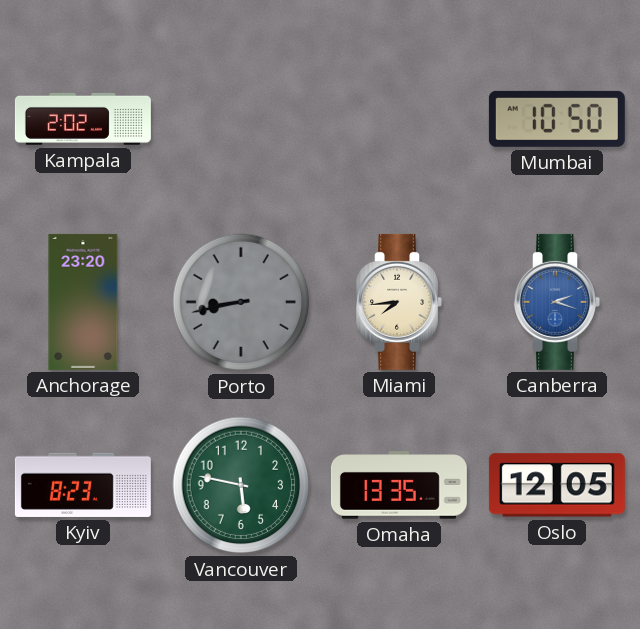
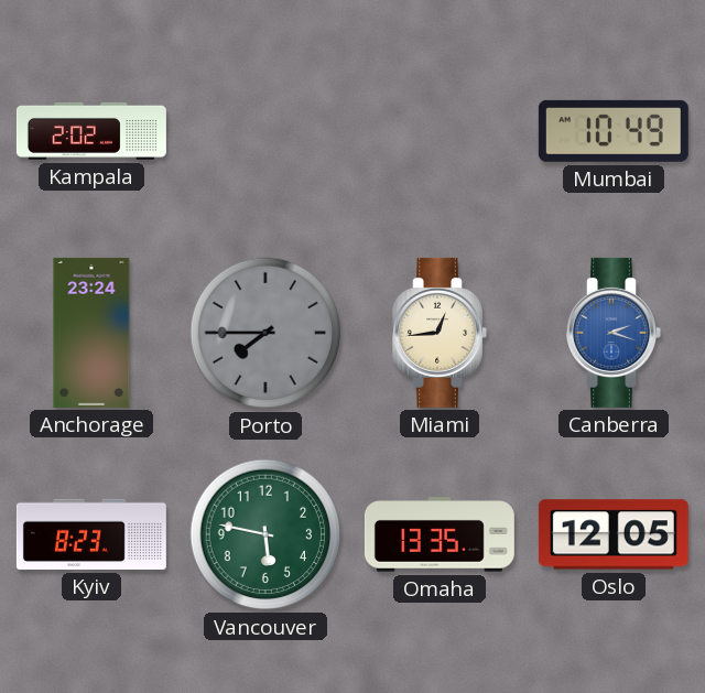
Mumbai: 10:50 -> 10:49
Anchorage: 23:20 -> 23:24
Porto: 8:43 -> 7:45
Miami: 7:44 -> 12:44
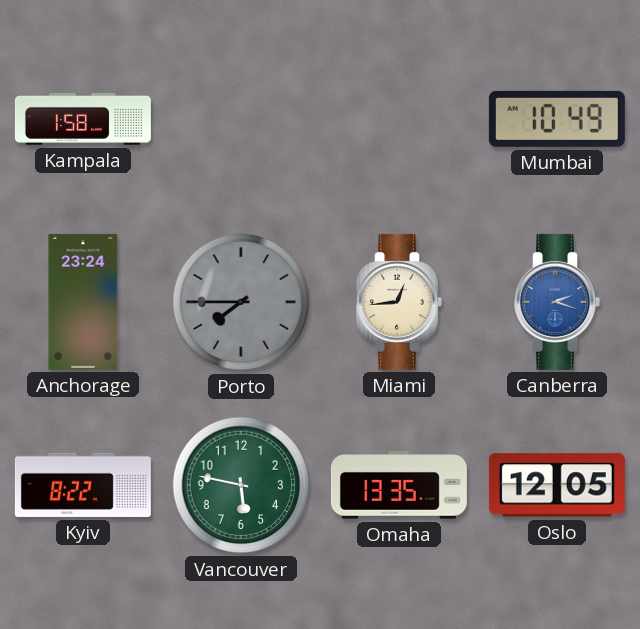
Kampala: 2:02 -> 1:58
Kyiv: 8:23 -> 8:22
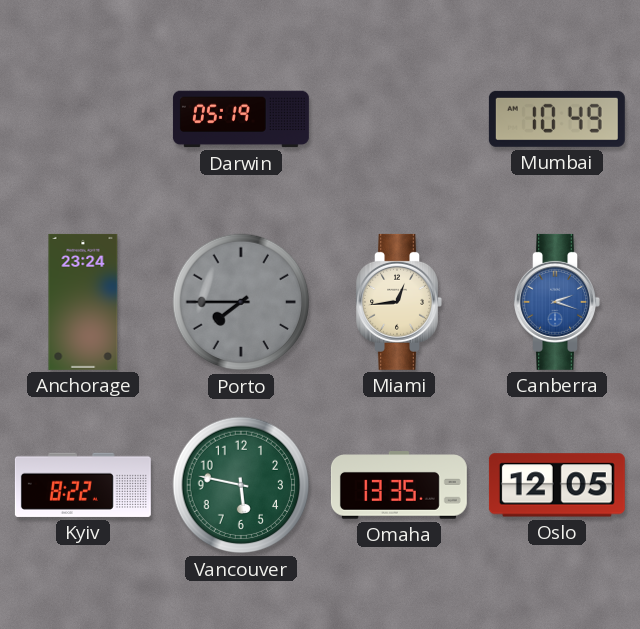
Kampala: 1:58 -> none
Darwin: none -> 05:19
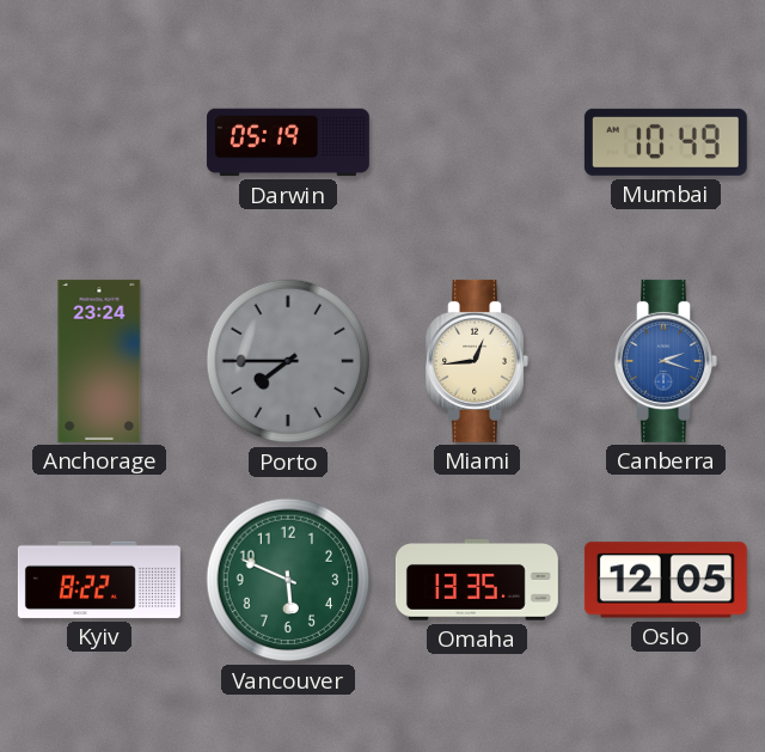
Vancouver: 5:47 -> 5:49
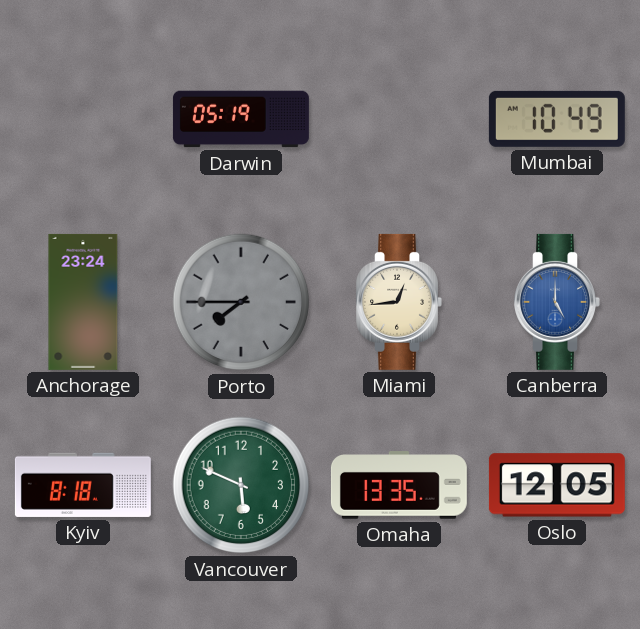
Canberra: 2:18 -> 5:00
Kyiv: 8:22 -> 8:18
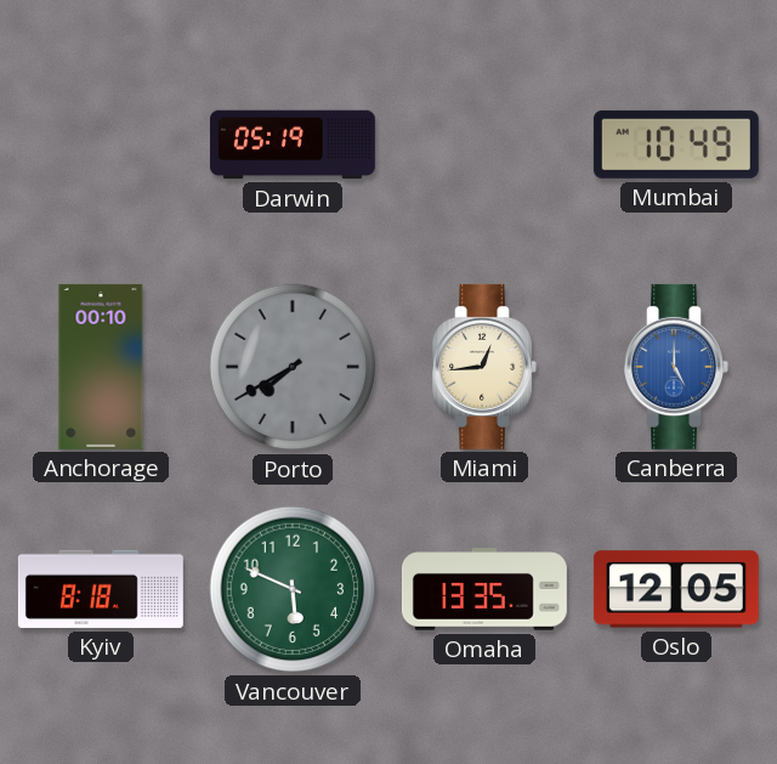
Anchorage: 23:24 -> 00:10
Porto: 7:45 -> 7:40
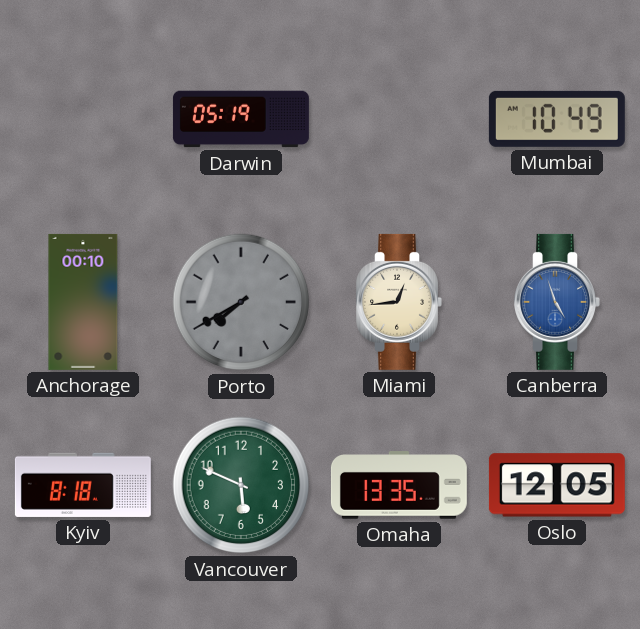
Canberra: 5:00 -> 4:57
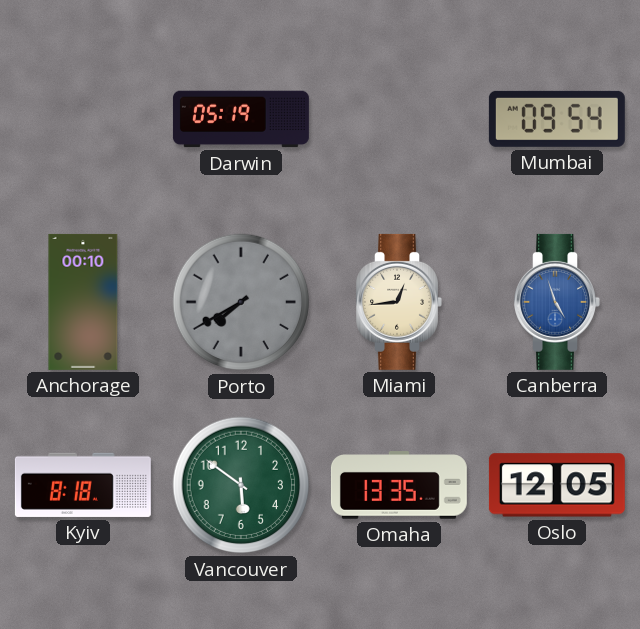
Mumbai: 10:49 -> 09:54
Vancouver: 5:49 -> 5:51
